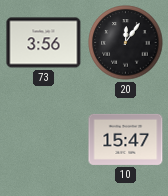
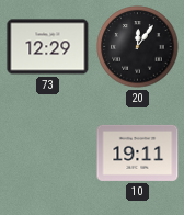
73: 3:56 -> 12:29
10: 15:47 -> 19:11
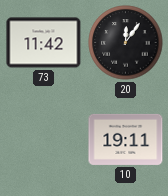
73: 12:29 -> 11:42
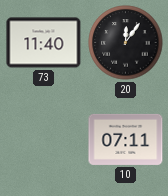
73: 11:42 -> 11:40
10: 19:11 -> 07:11
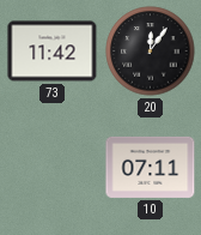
73: 11:40 -> 11:42
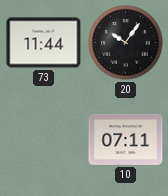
73: 11:42 -> 11:44
20: 12:06 -> 10:06
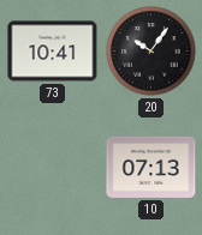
73: 11:44 -> 10:41
10: 07:11 -> 07:13
